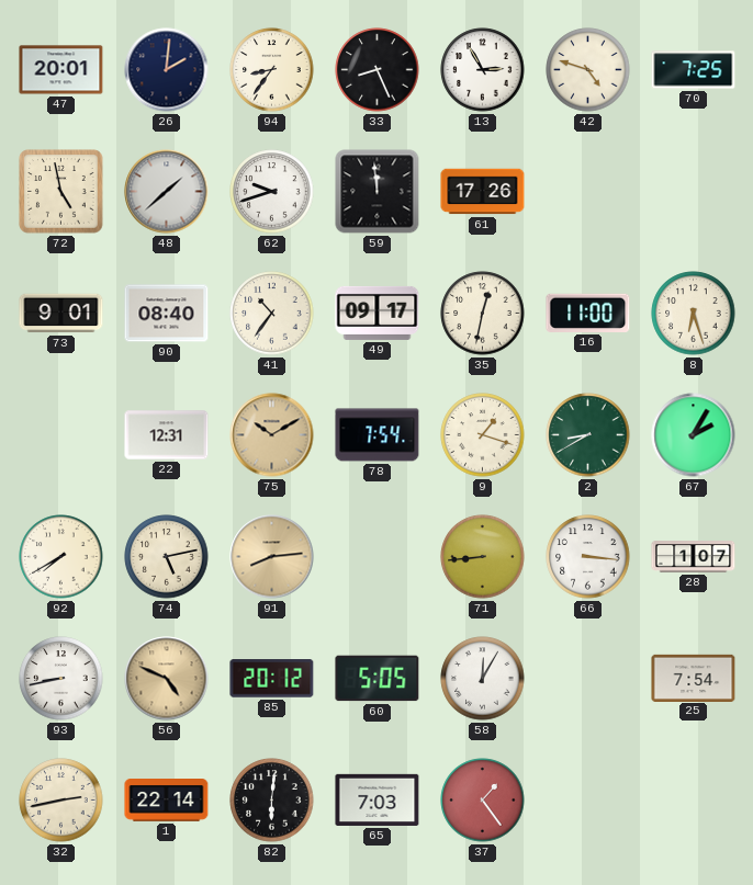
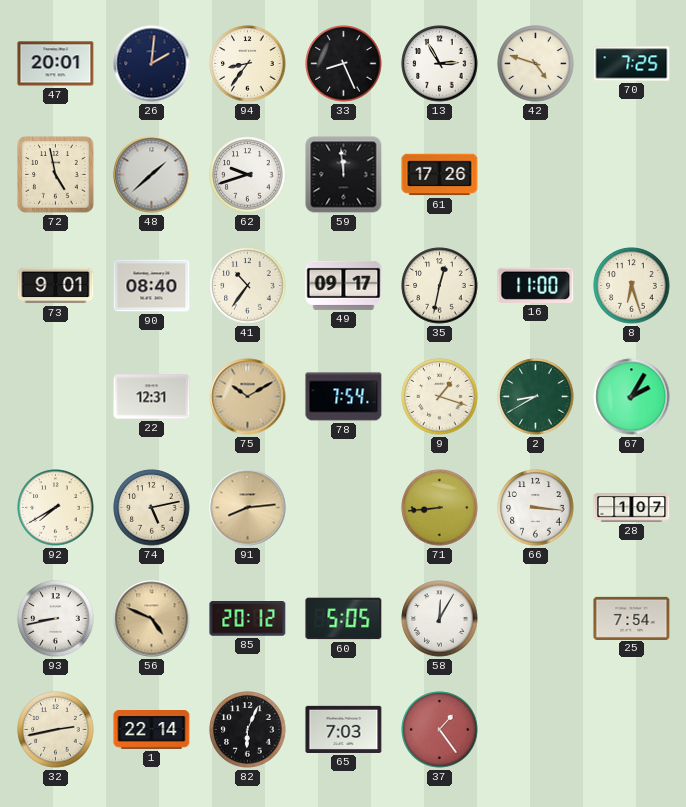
82: 6:01 -> 6:04
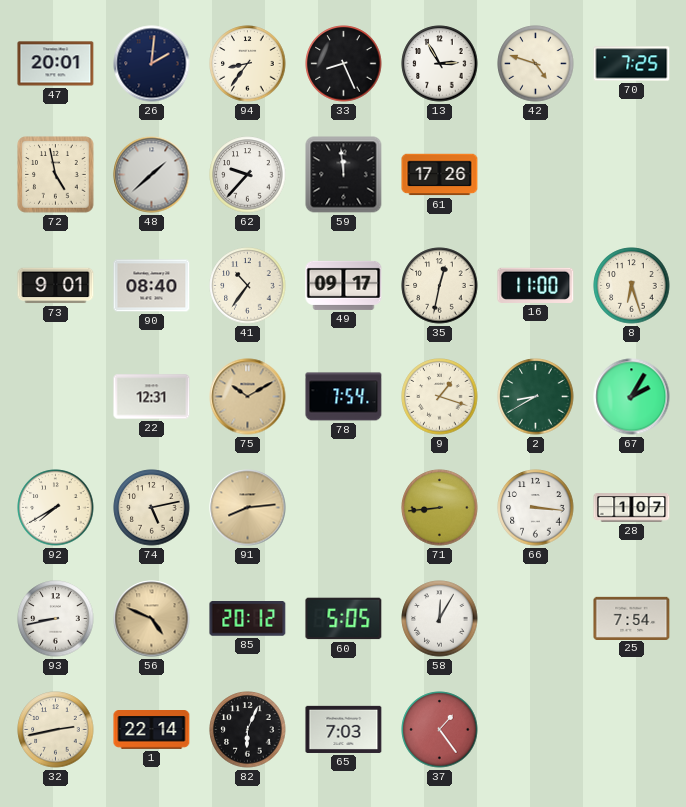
62: 9:42 -> 9:37
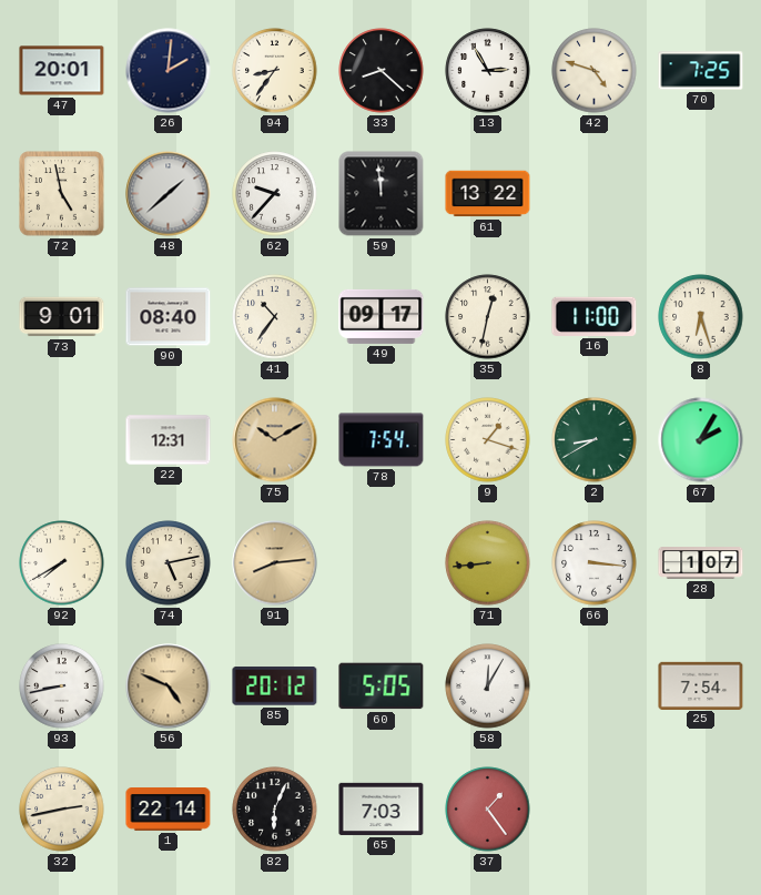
33: 8:26 -> 8:22
61: 17:26 -> 13:22
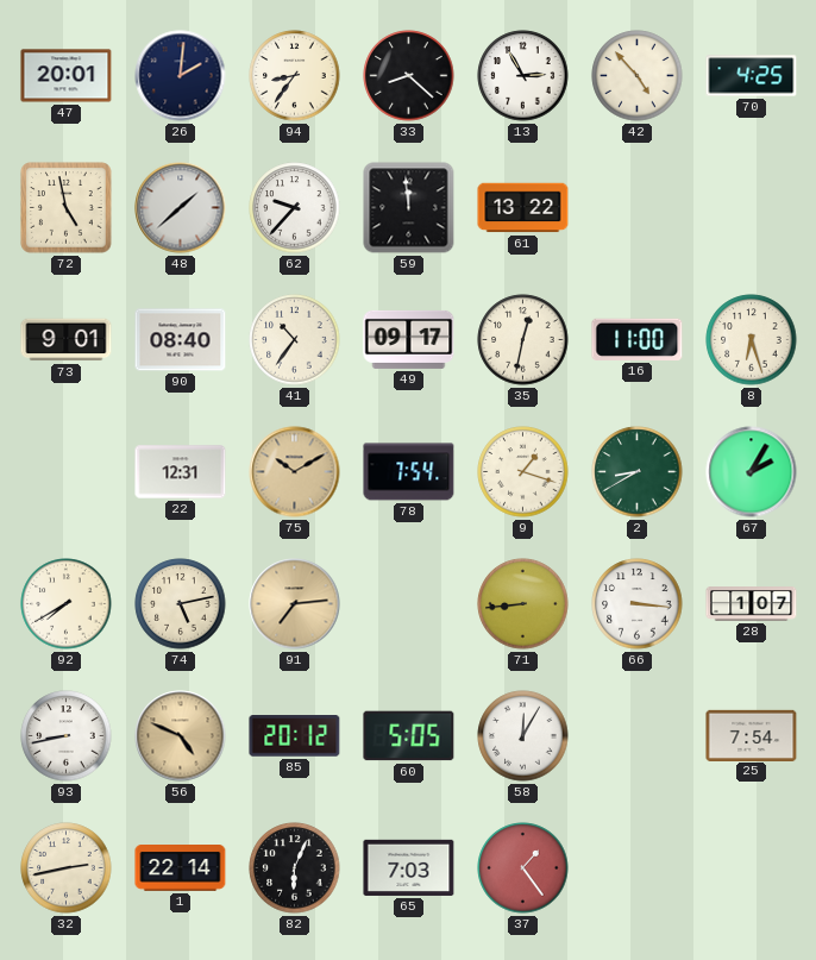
42: 4:48 -> 4:53
70: 7:25 -> 4:25
91: 8:14 -> 7:14
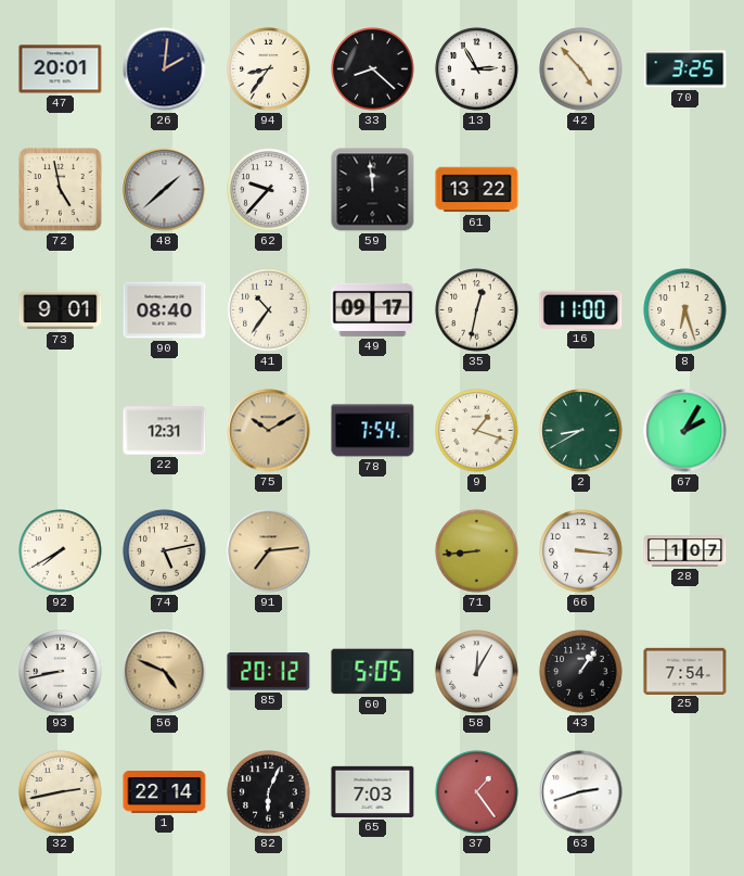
70: 4:25 -> 3:25
43: none -> 1:06
63: none -> 2:42
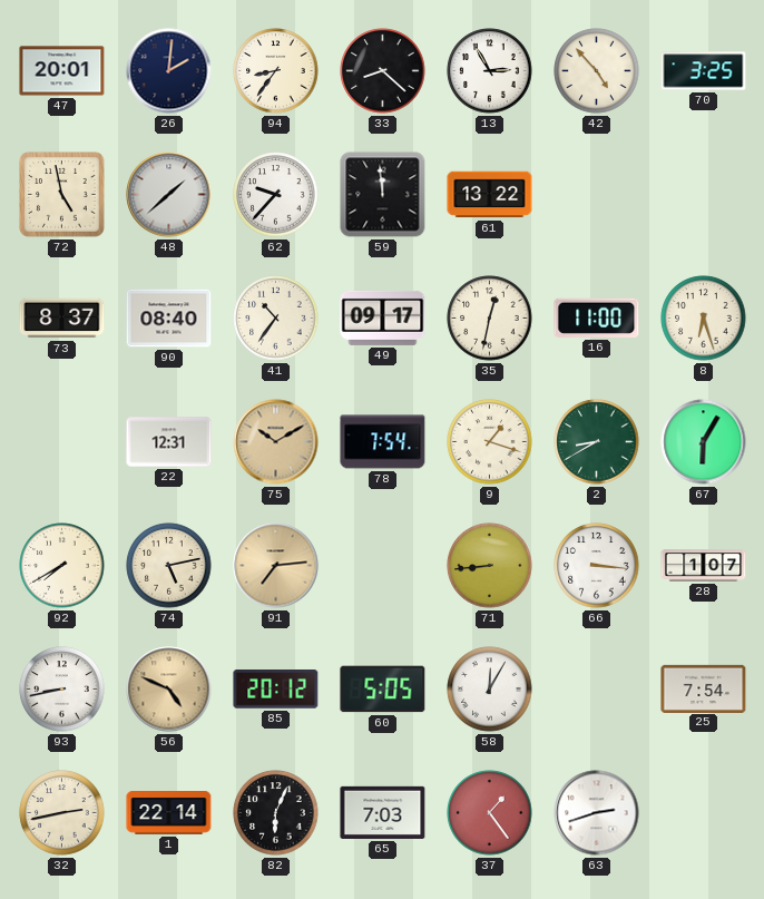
73: 9:01 -> 8:37
67: 2:05 -> 6:05
43: 1:06 -> none
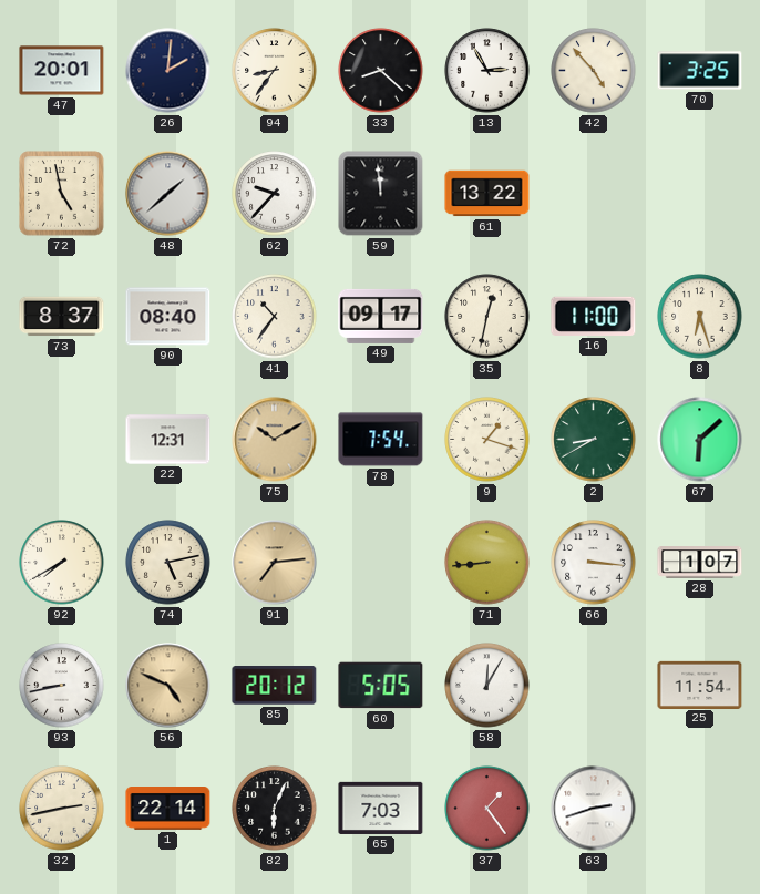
67: 6:05 -> 6:08
25: 7:54 -> 11:54
